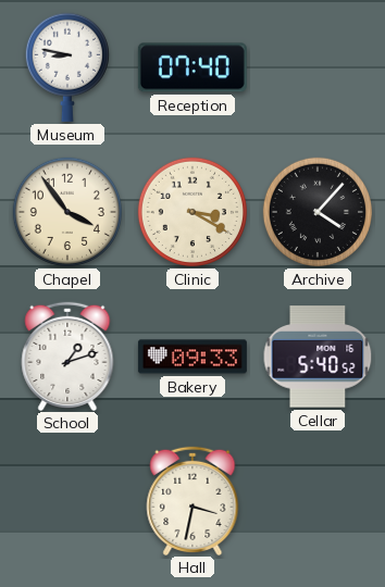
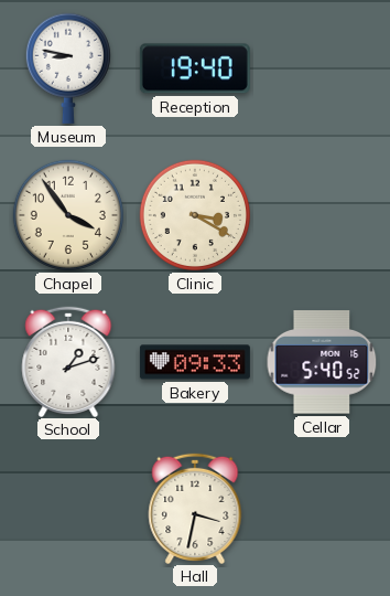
Reception: 07:40 -> 19:40
Archive: 4:07 -> none
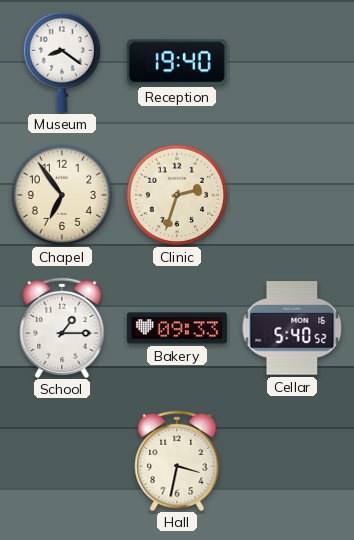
Museum: 8:47 -> 8:21
Chapel: 3:54 -> 6:54
Clinic: 3:20 -> 2:33
School: 1:12 -> 1:15
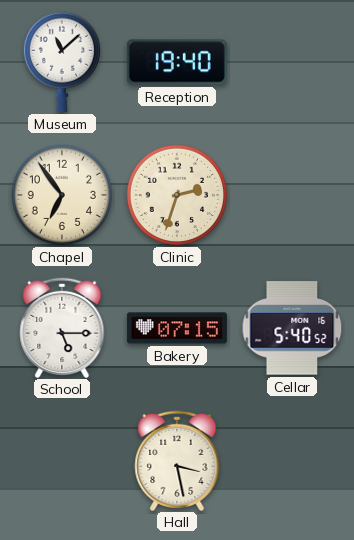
Museum: 8:21 -> 11:08
School: 1:15 -> 5:15
Bakery: 09:33 -> 07:15
Hall: 3:32 -> 3:28
